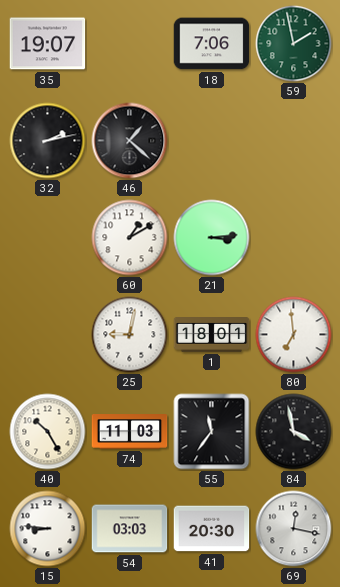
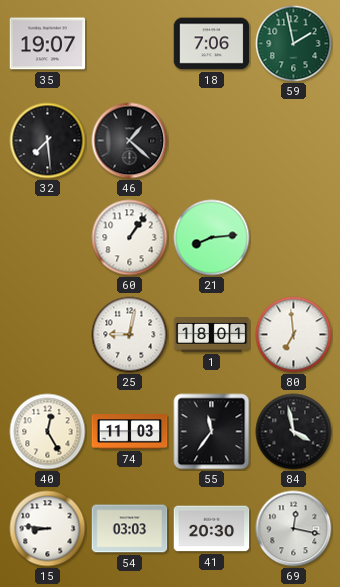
32: 2:13 -> 7:29
60: 1:10 -> 1:06
21: 3:14 -> 8:14
40: 10:25 -> 12:25
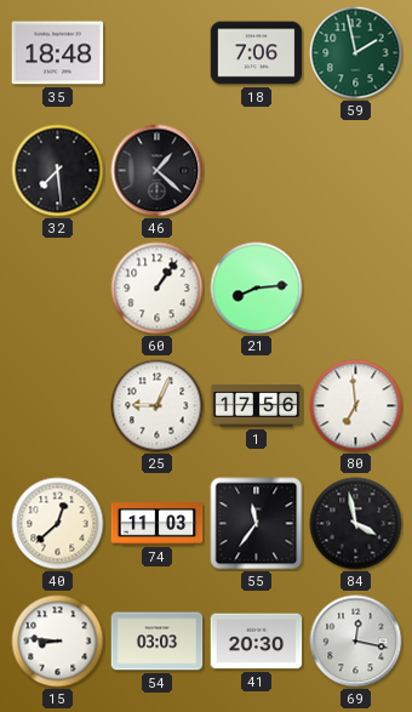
35: 19:07 -> 18:48
25: 9:02 -> 9:04
1: 18:01 -> 17:56
40: 12:25 -> 12:38
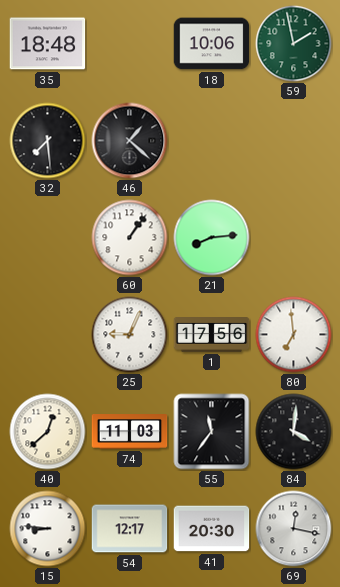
18: 7:06 -> 10:06
84: 3:58 -> 4:01
54: 03:03 -> 12:17
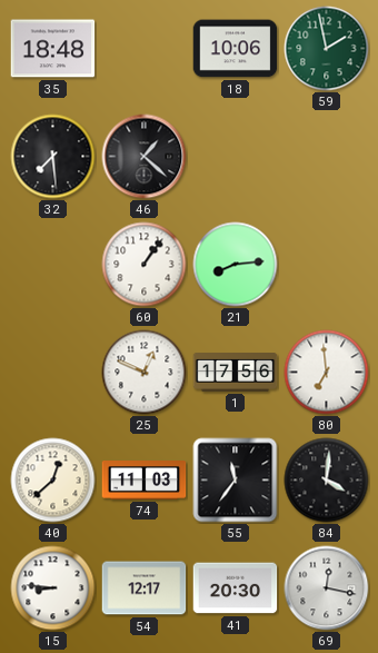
25: 9:04 -> 12:49
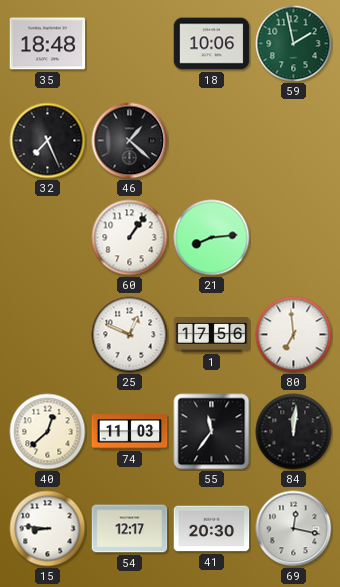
32: 7:29 -> 7:26
84: 4:01 -> 12:01
